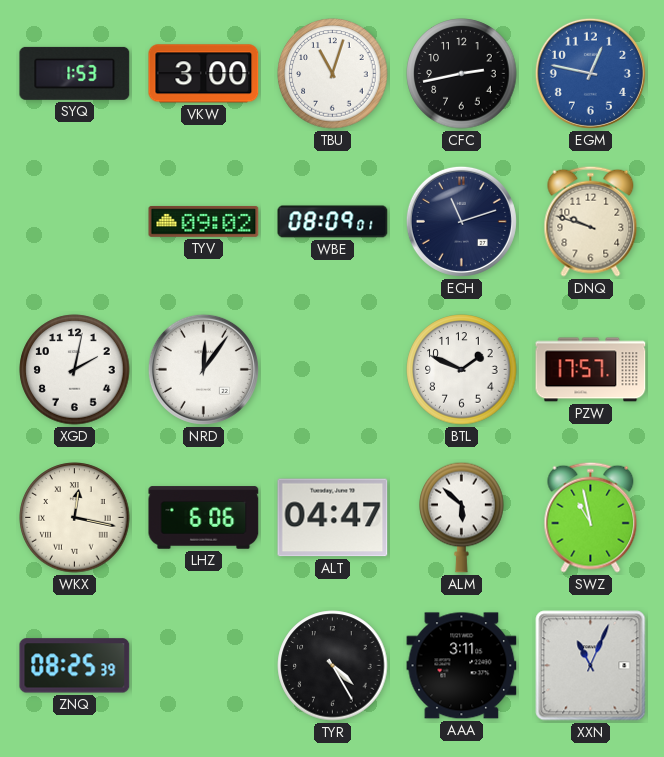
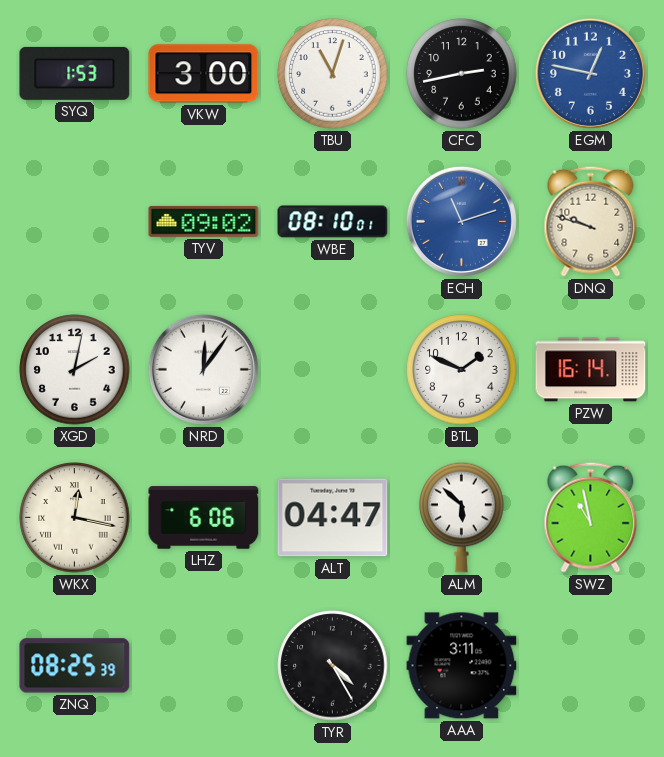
WBE: 08:09 -> 08:10
ECH dial: navy -> blue
PZW: 17:57 -> 16:14
XXN: 11:04 -> none
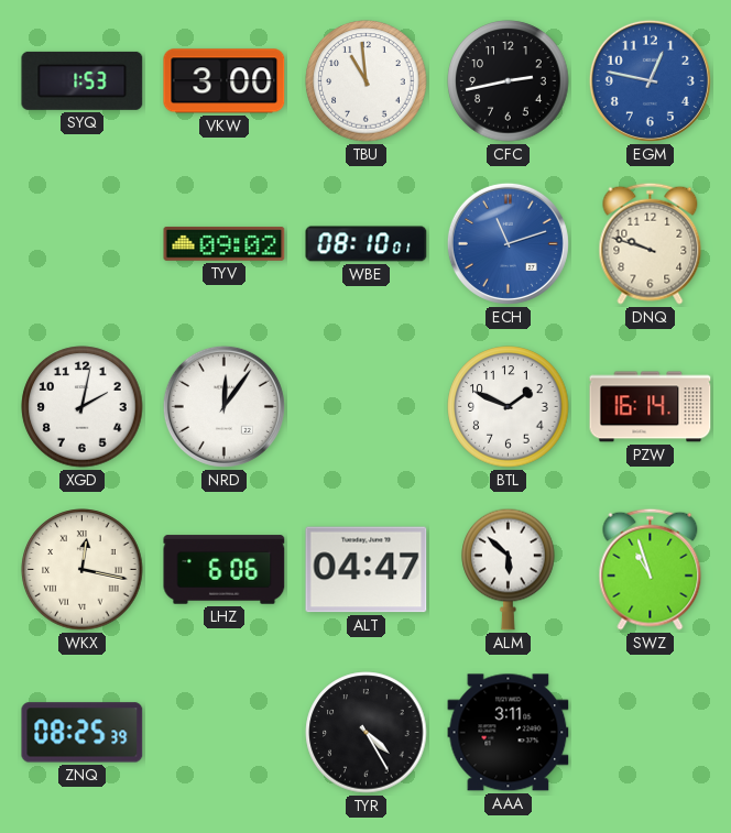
TBU: 11:03 -> 10:59
SWZ: 10:58 -> 10:57
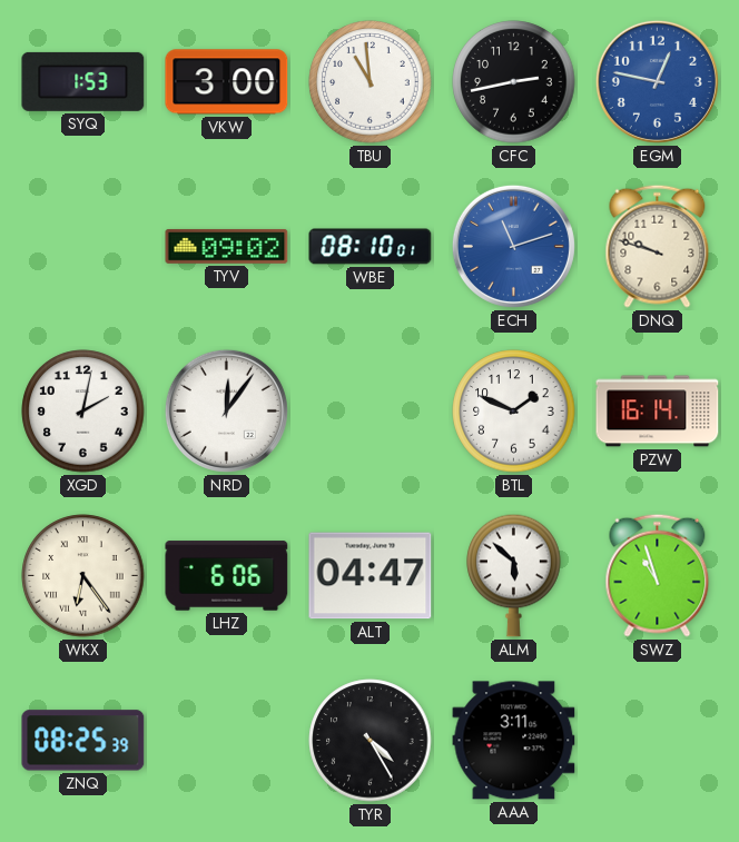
WKX: 12:17 -> 6:24
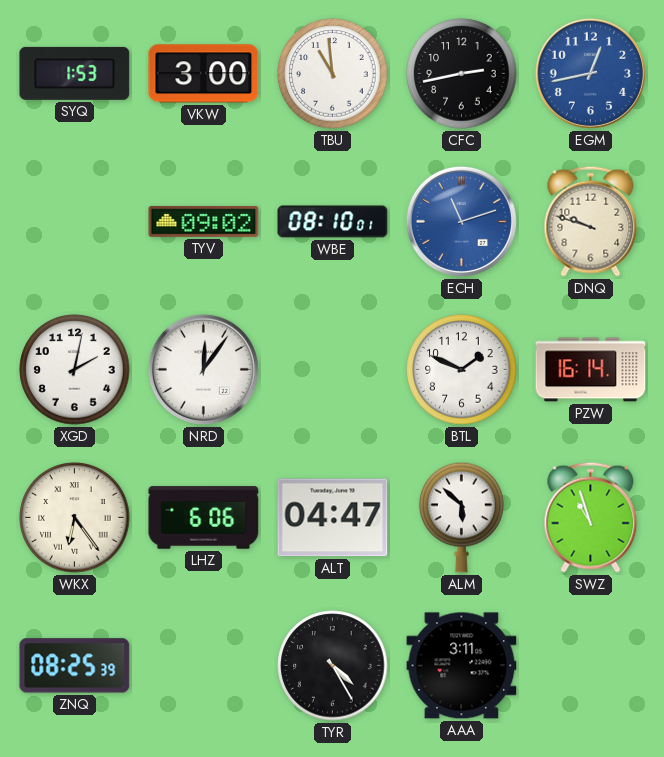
EGM: 12:47 -> 12:43
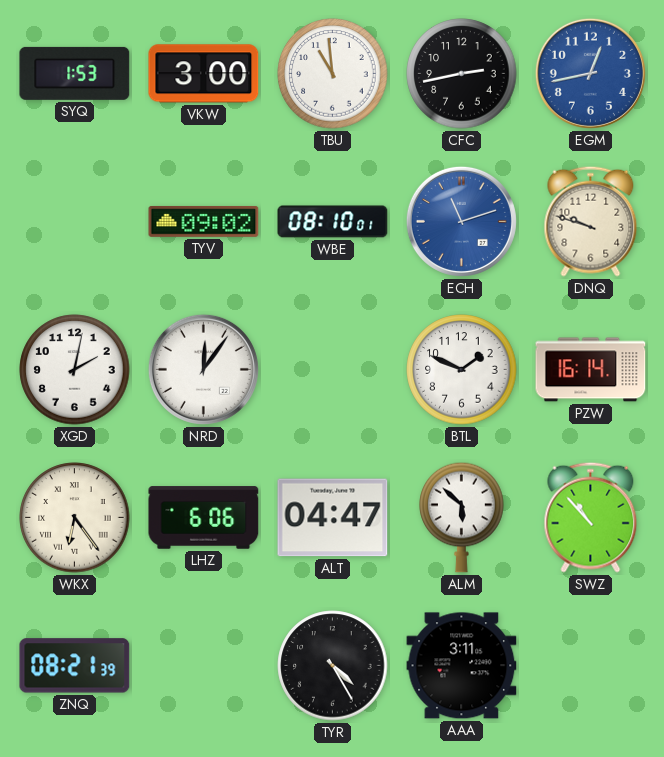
SWZ: 10:57 -> 10:53
ZNQ: 08:25 -> 08:21
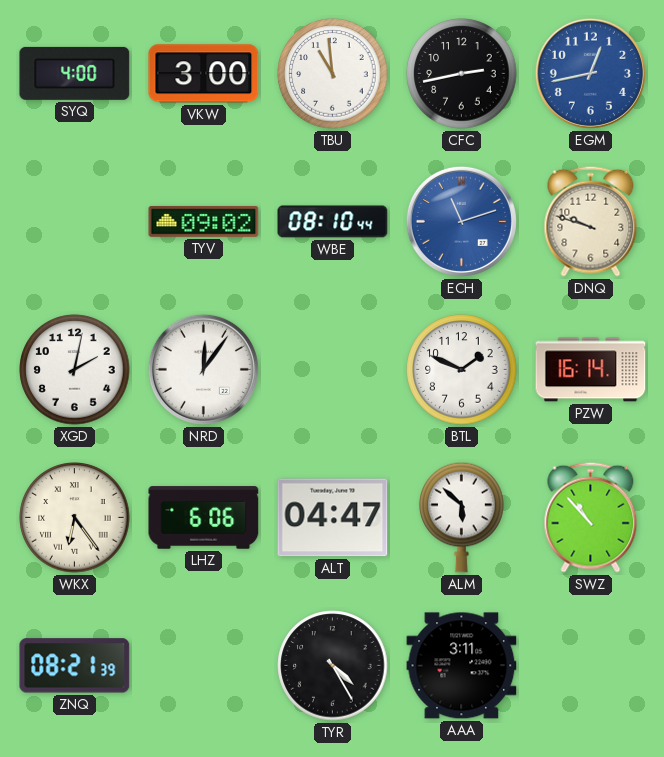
SYQ: 1:53 -> 4:00
WBE: 08:10:01 -> 08:10:44
